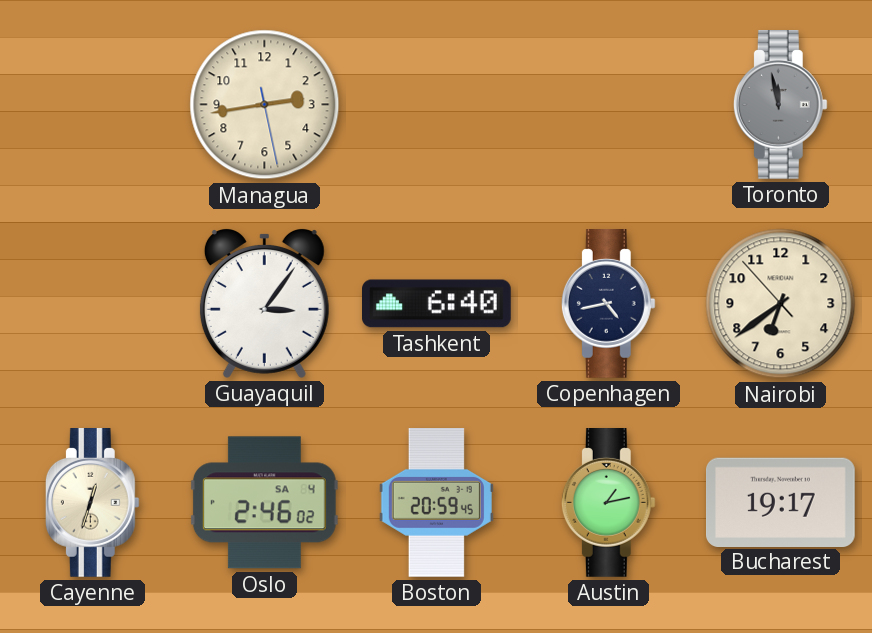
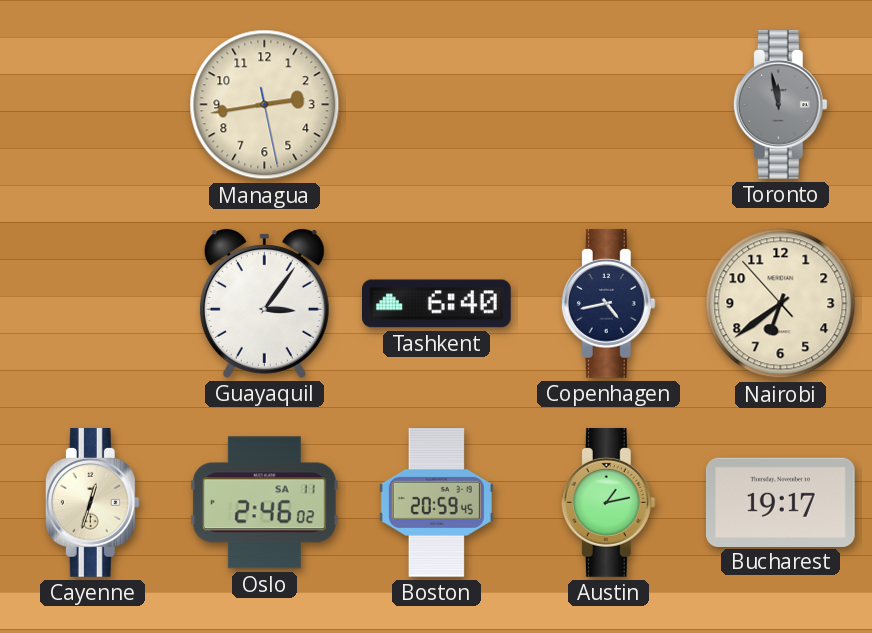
Oslo date: SA 4 -> SA 11
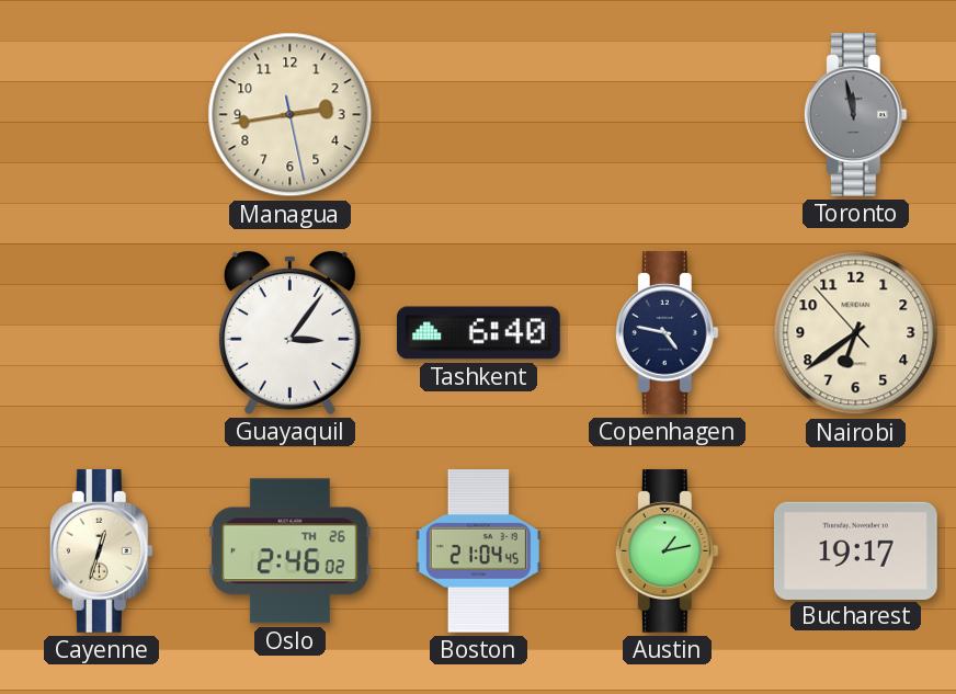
Copenhagen: 4:43 -> 4:47
Oslo date: SA 11 -> TH 26
Boston: 20:59 -> 21:04
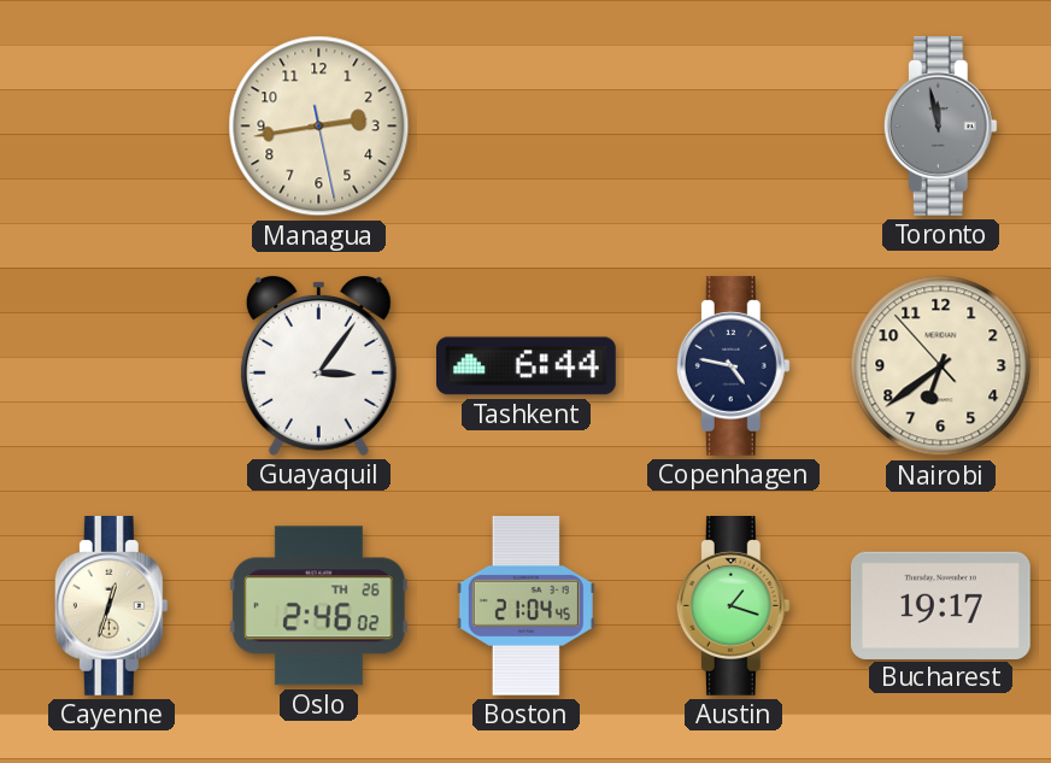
Tashkent: 6:40 -> 6:44
Austin: 1:13 -> 1:18
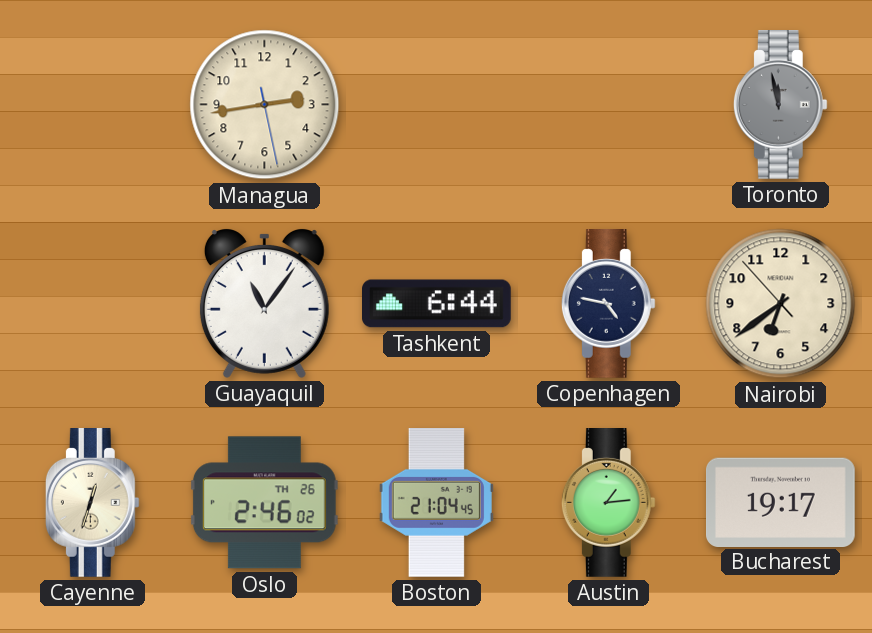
Guayaquil: 3:06 -> 11:06
Austin: 1:18 -> 1:14
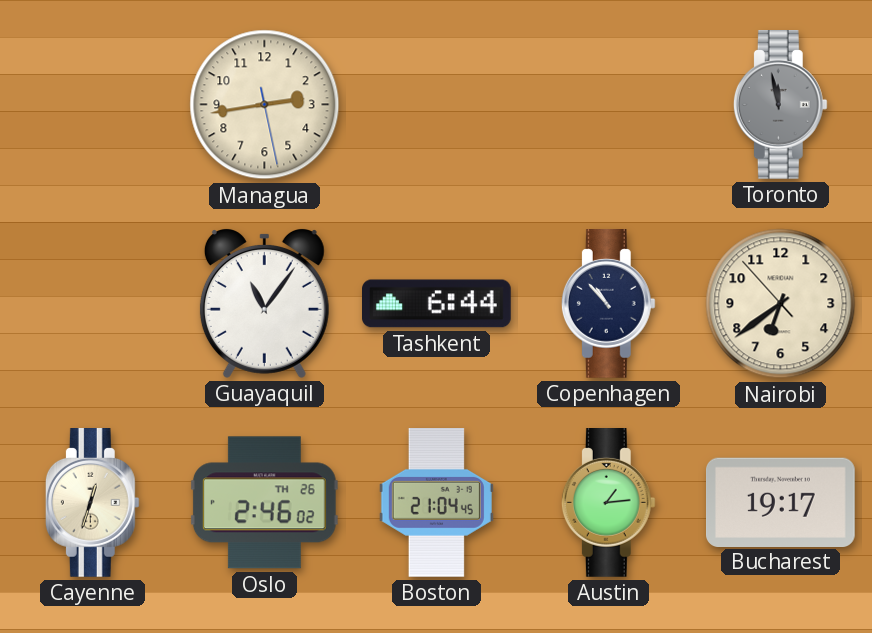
Copenhagen: 4:47 -> 10:53
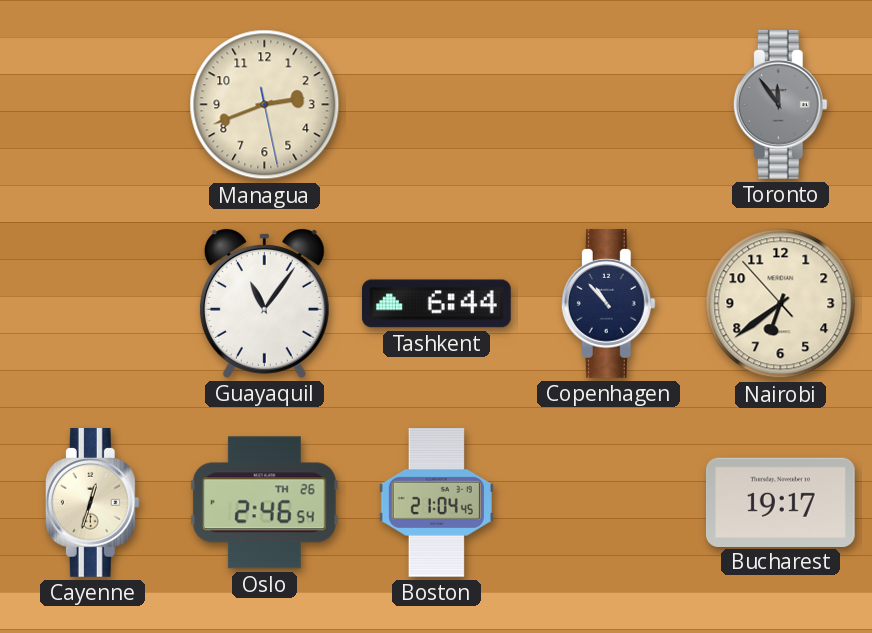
Managua: 2:43 -> 2:41
Toronto: 11:58 -> 11:54
Oslo: 2:46:02 -> 2:46:54
Austin: 1:14 -> none
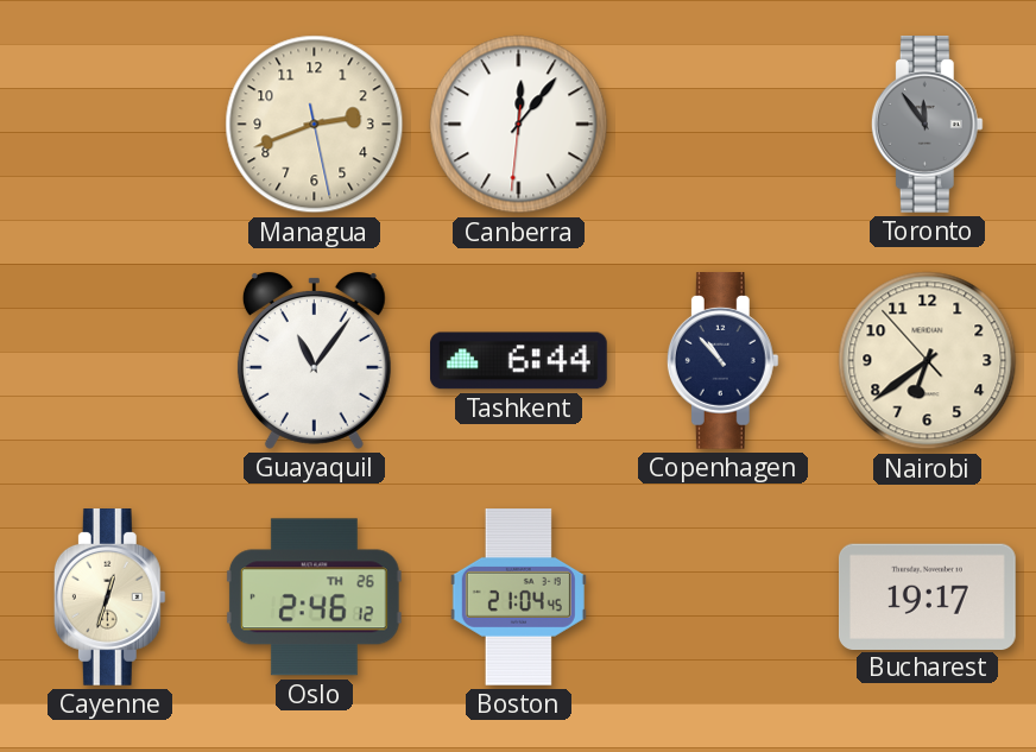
Canberra: none -> 12:06
Oslo: 2:46:54 -> 2:46:12
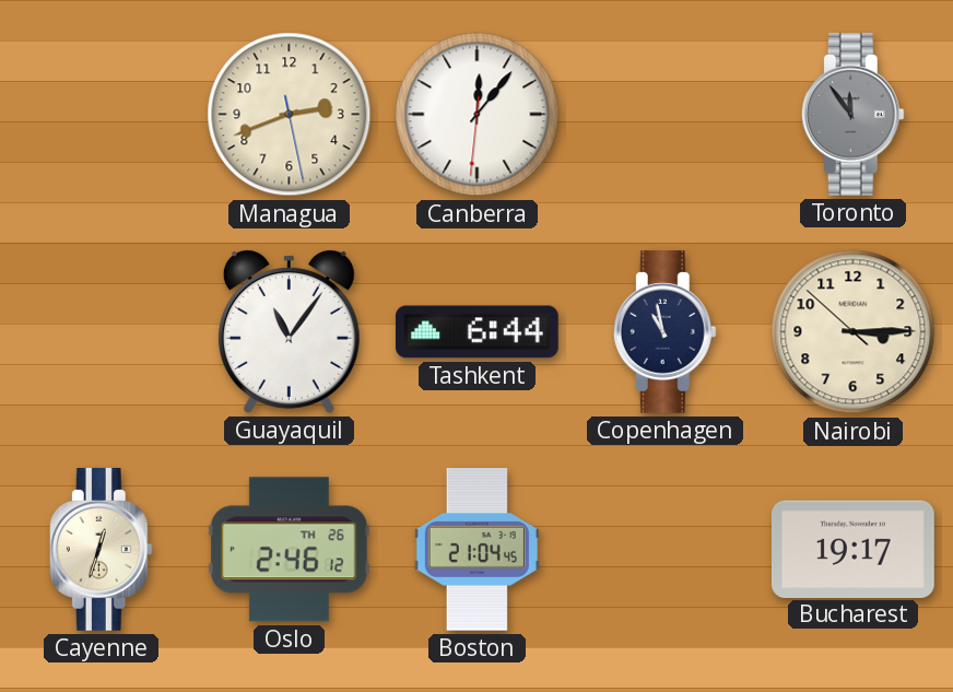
Copenhagen: 10:53 -> 10:58
Nairobi: 6:38 -> 3:14
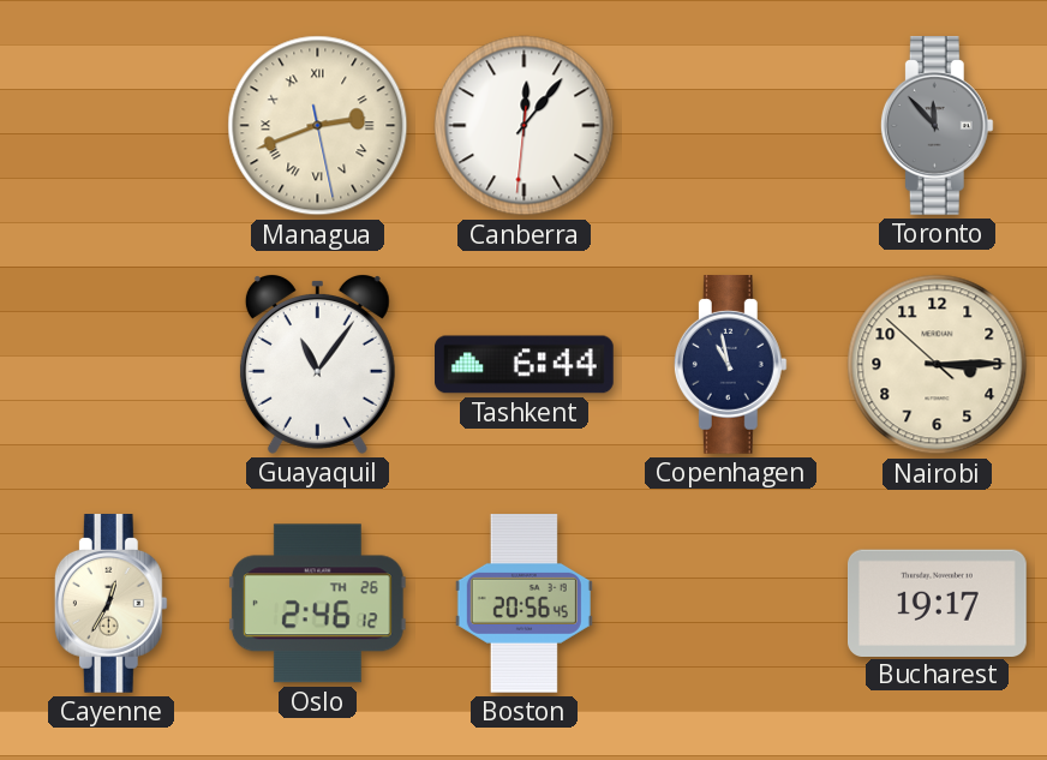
Managua numerals: Arabic -> Roman
Toronto: 11:54 -> 11:53
Cayenne: 12:33 -> 12:35
Boston: 21:04 -> 20:56
